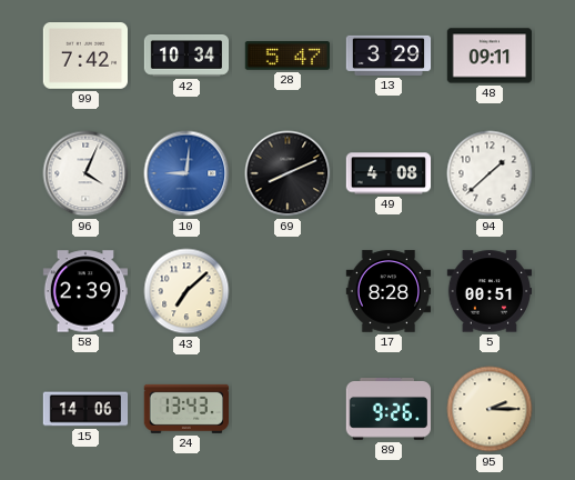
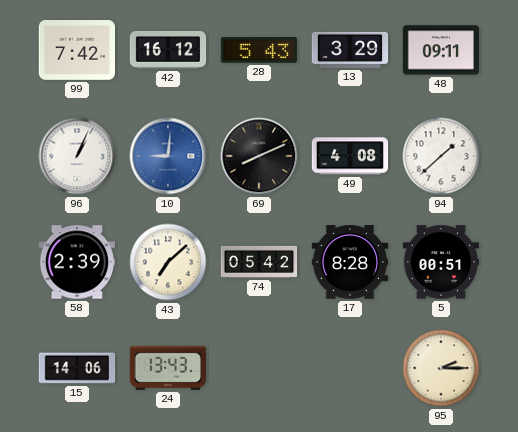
42: 10:34 -> 16:12
28: 5:47 -> 5:43
96: 4:04 -> 1:04
74: none -> 05:42
89: 9:26 -> none
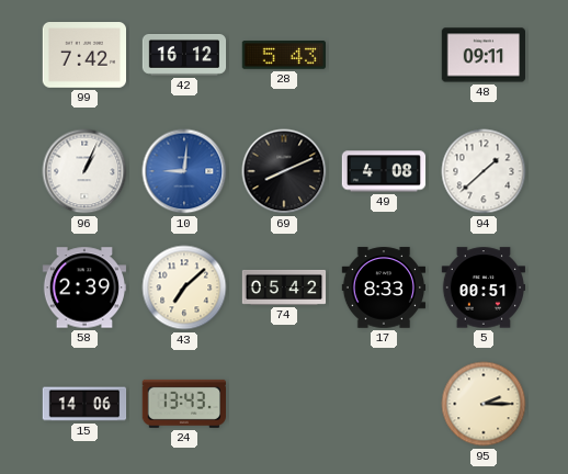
13: 3:29 -> none
17: 8:28 -> 8:33
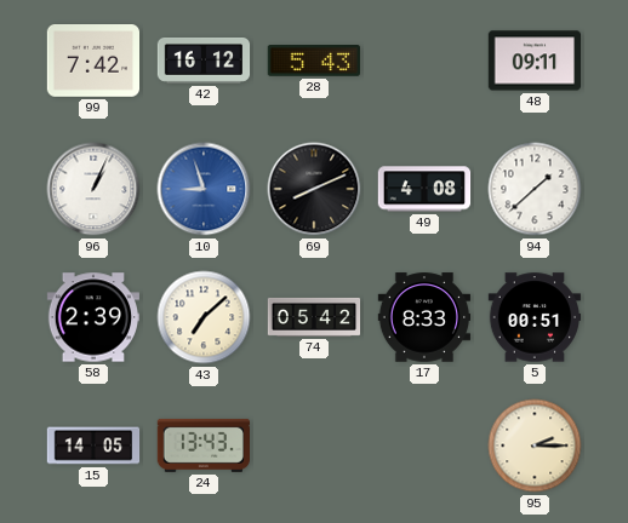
10: 9:01 -> 8:57
15: 14:06 -> 14:05
